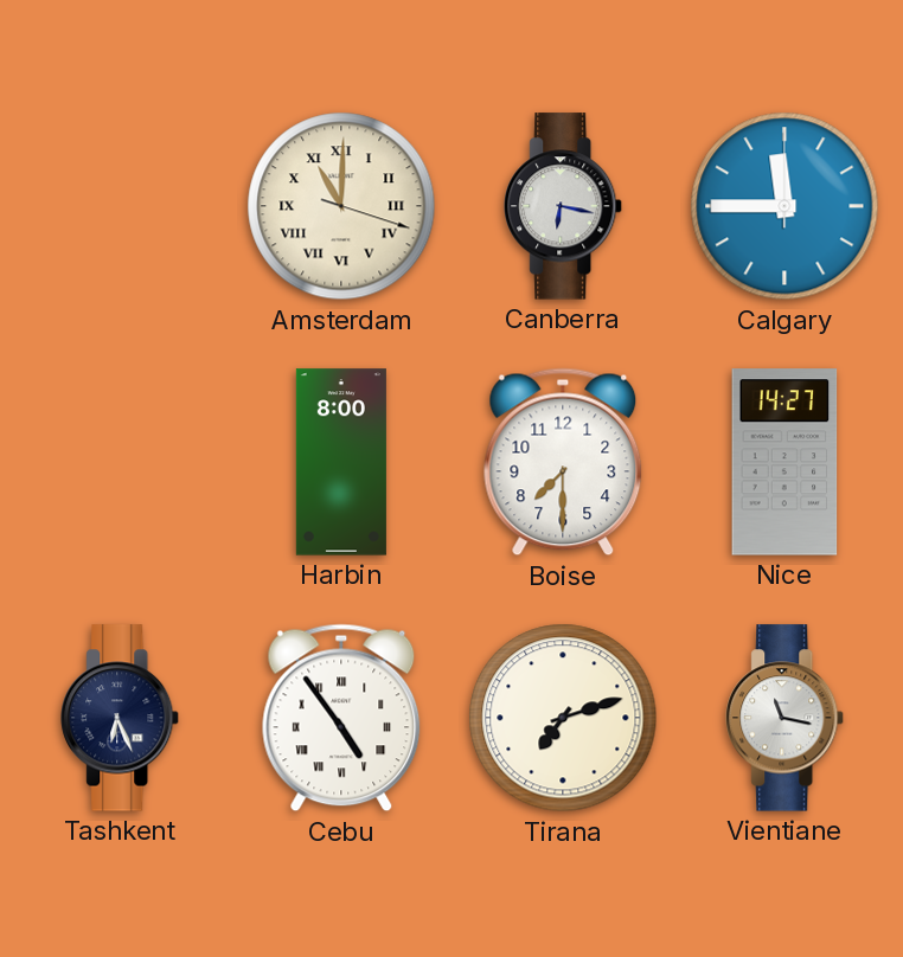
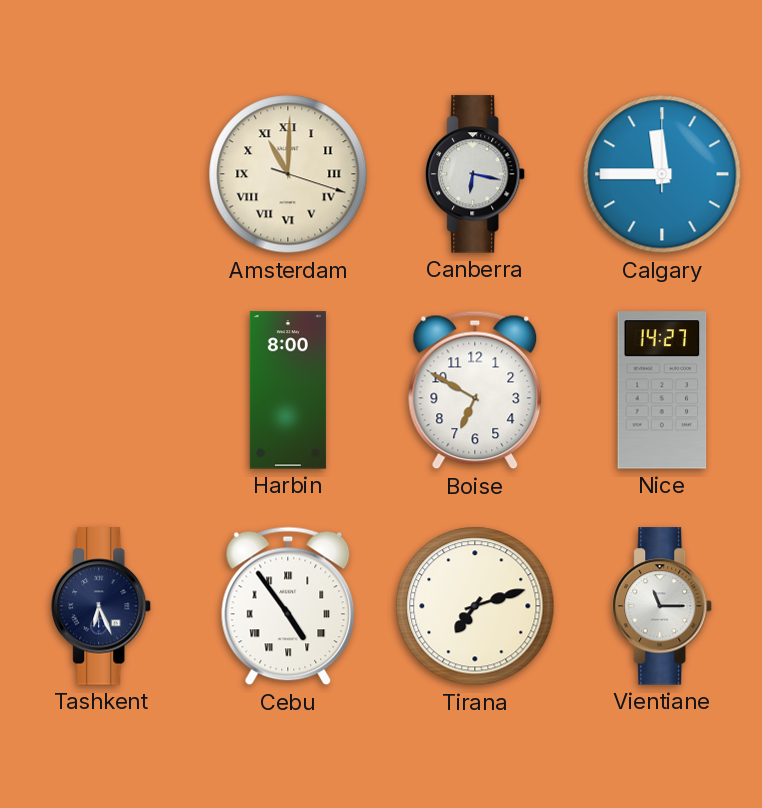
Boise: 7:30 -> 6:50
Vientiane: 11:17 -> 11:15
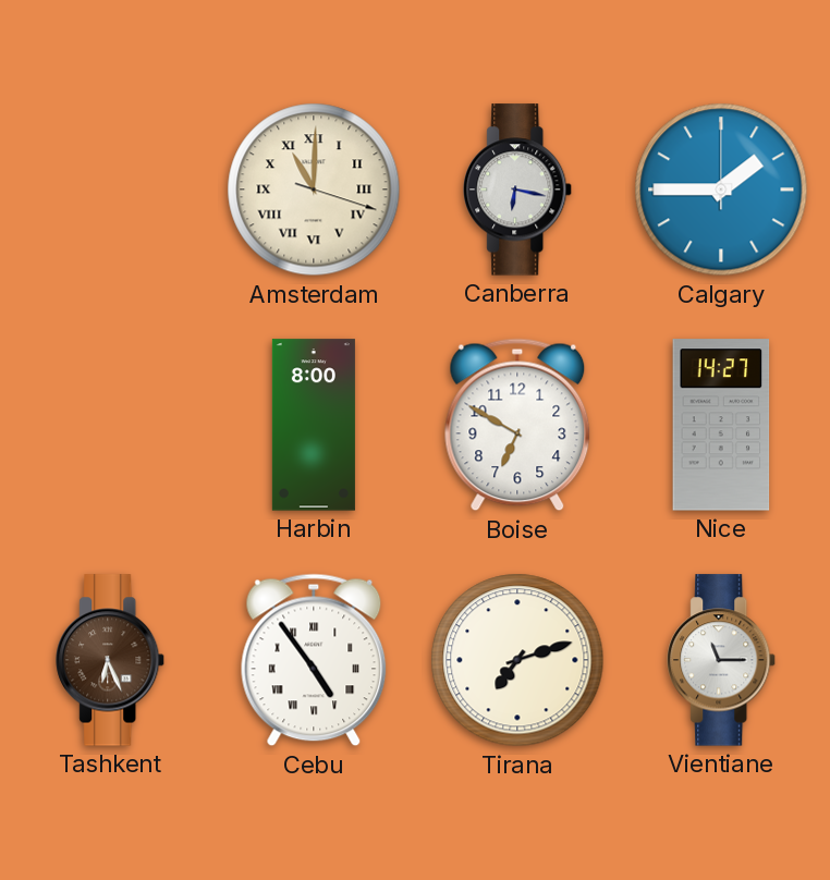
Calgary: 11:45 -> 1:45
Tashkent dial: navy -> brown
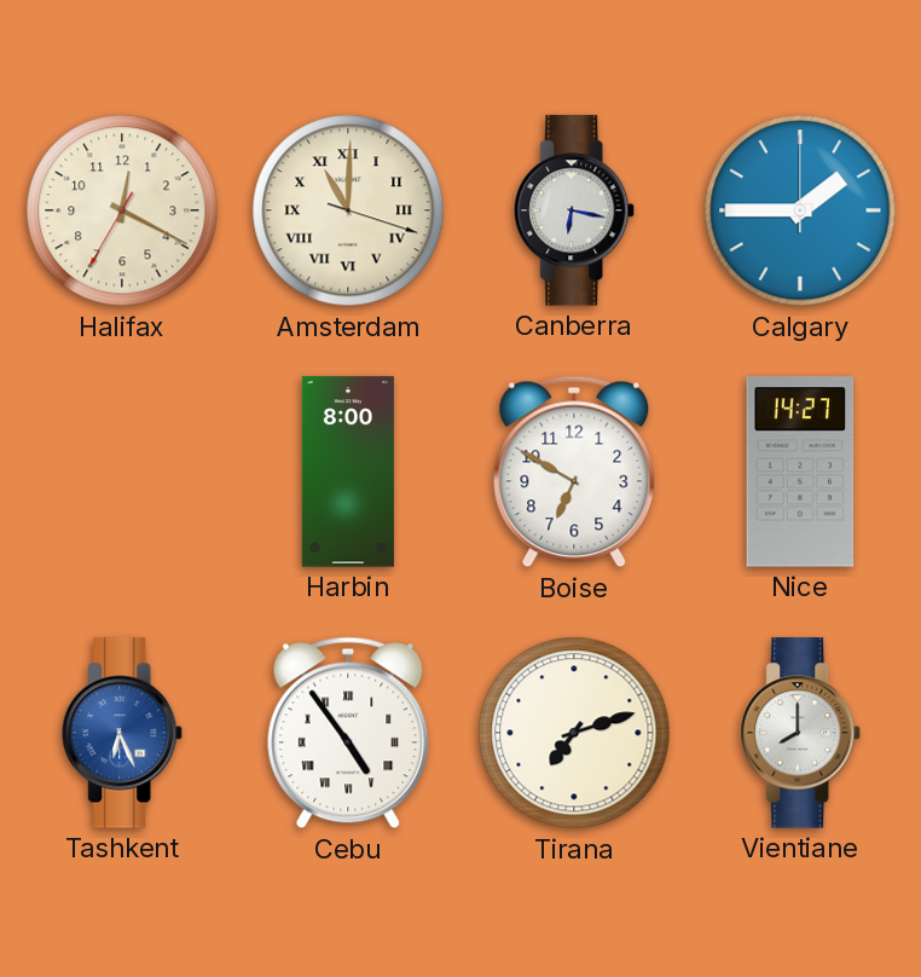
Halifax: none -> 12:19
Tashkent dial: brown -> blue
Vientiane: 11:15 -> 8:00
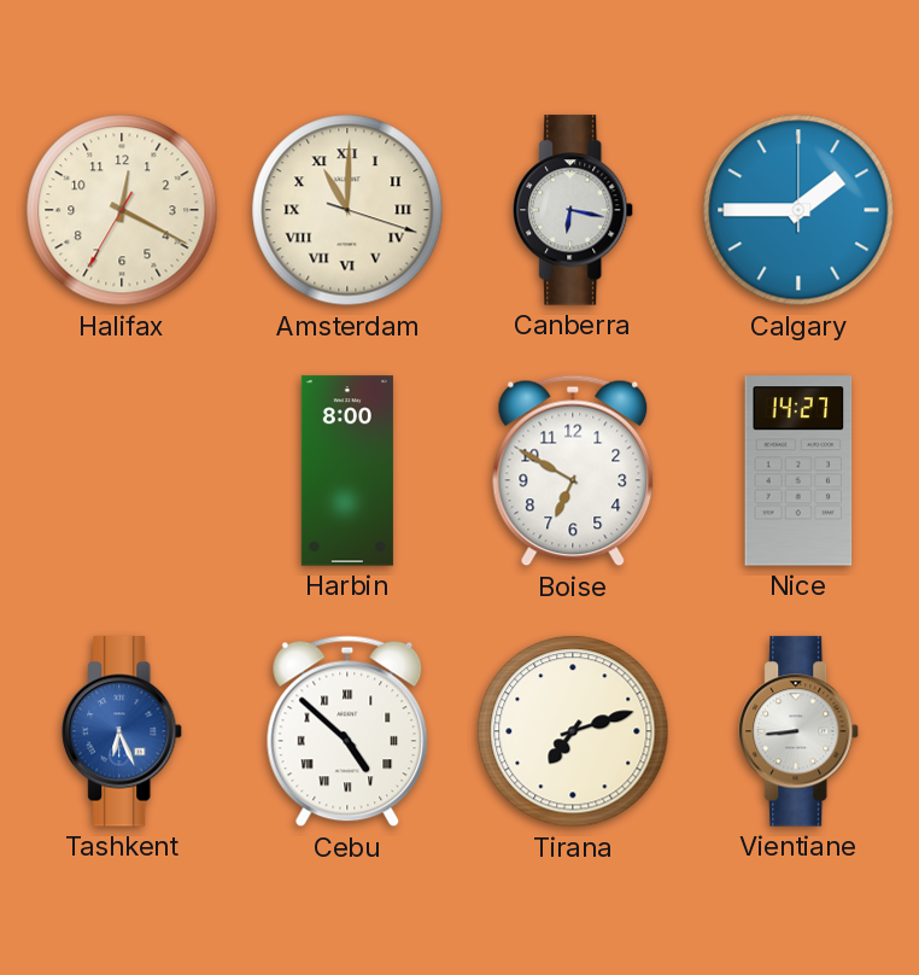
Cebu: 4:54 -> 4:52
Vientiane: 8:00 -> 8:44
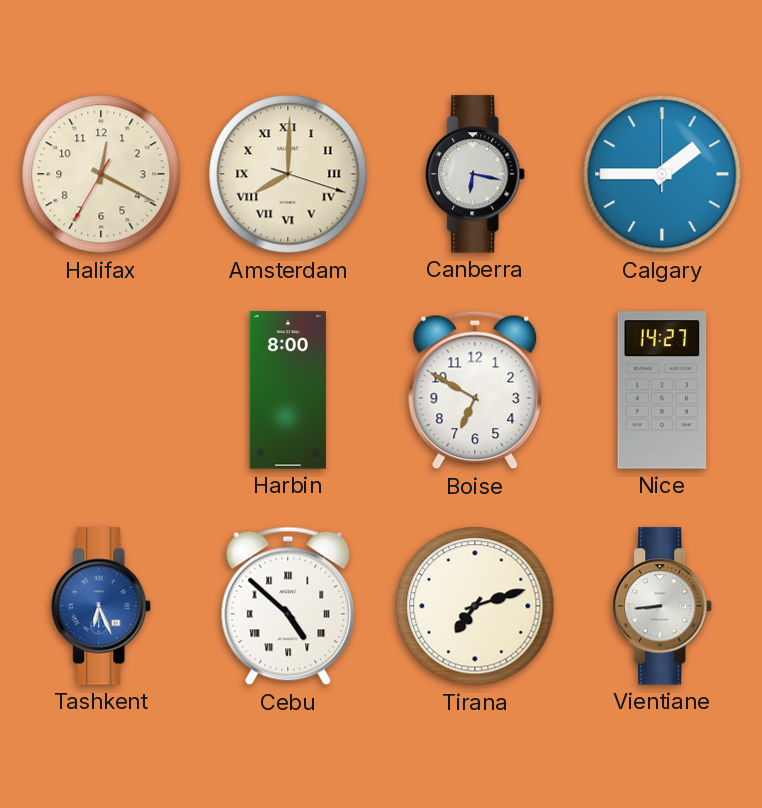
Amsterdam: 11:00 -> 8:00
